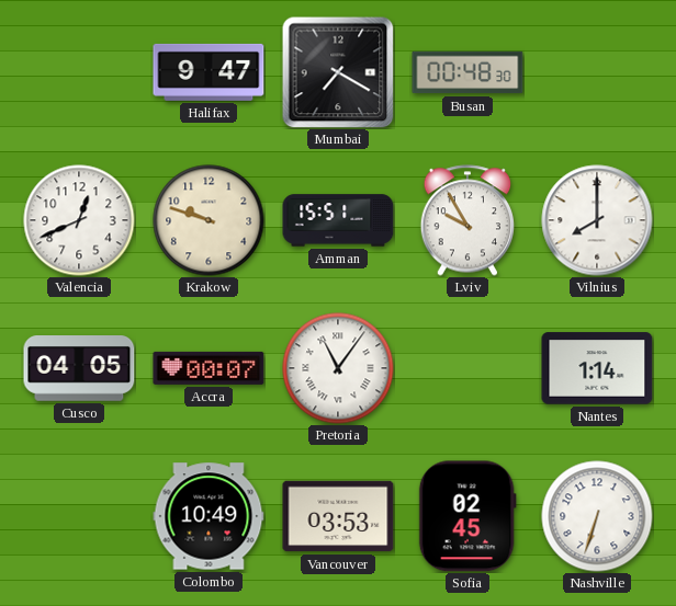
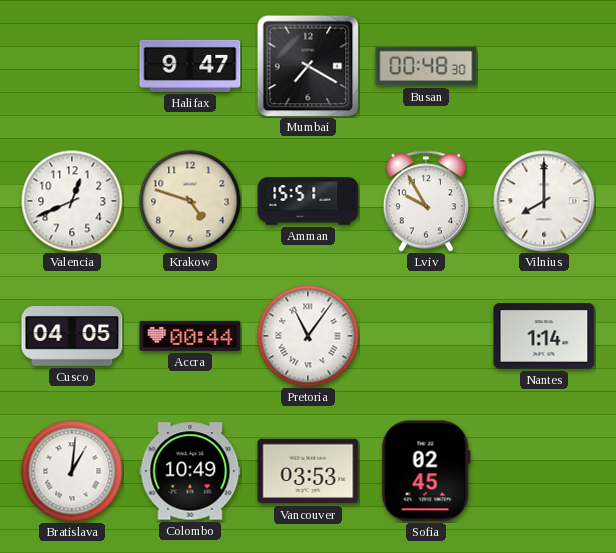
Krakow: 9:48 -> 4:48
Accra: 00:07 -> 00:44
Bratislava: none -> 1:01
Nashville: 6:33 -> none
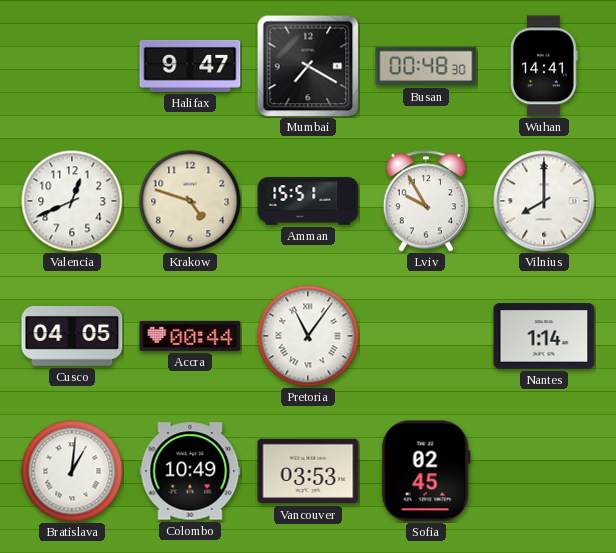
Wuhan: none -> 14:41
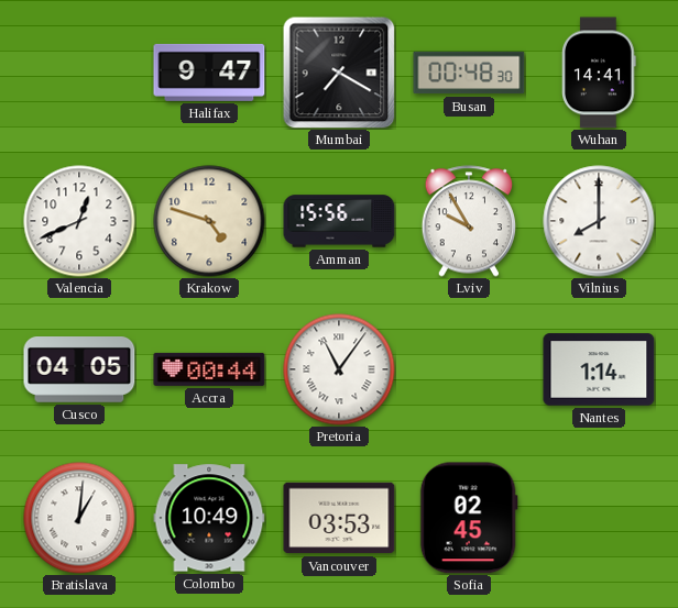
Amman: 15:51 -> 15:56
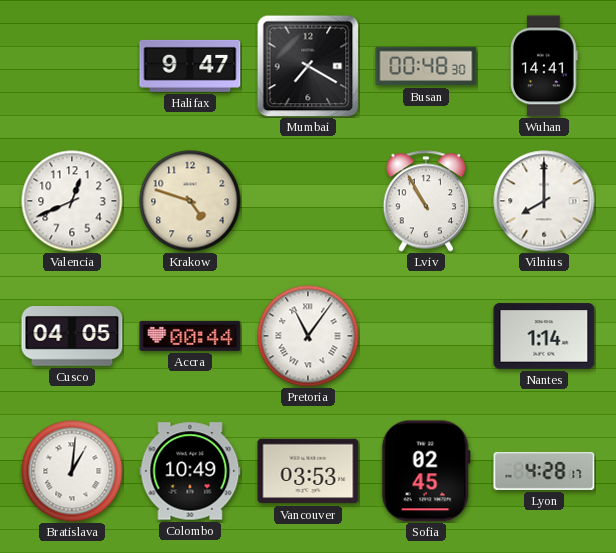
Amman: 15:56 -> none
Lviv: 9:55 -> 10:55
Lyon: none -> 4:28
